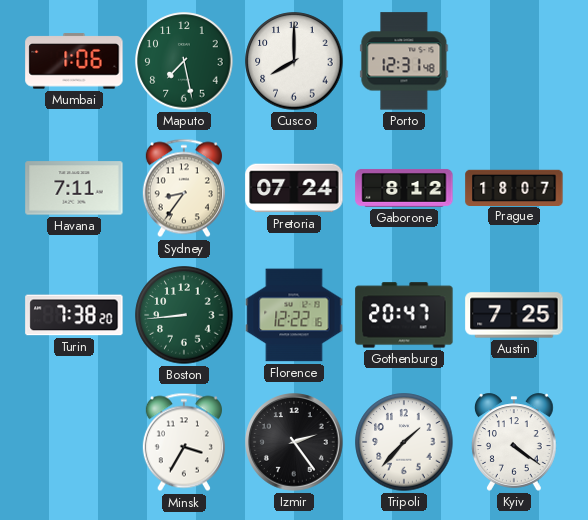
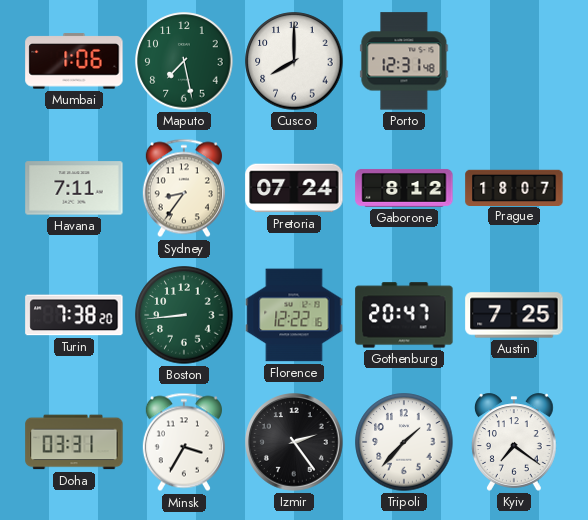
Doha: none -> 03:31
Kyiv: 4:21 -> 7:21
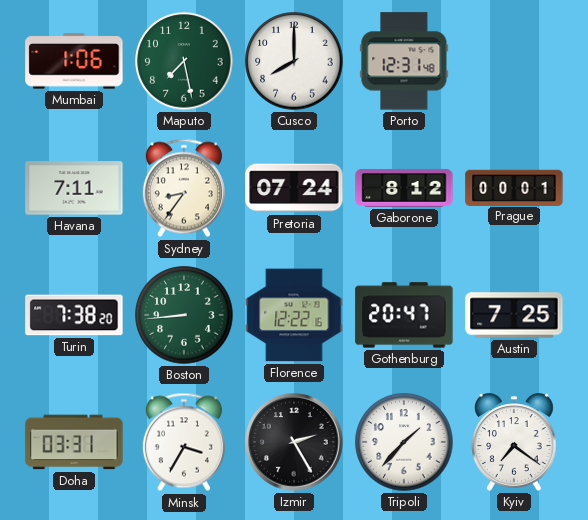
Prague: 18:07 -> 00:01
Izmir: 2:24 -> 2:25
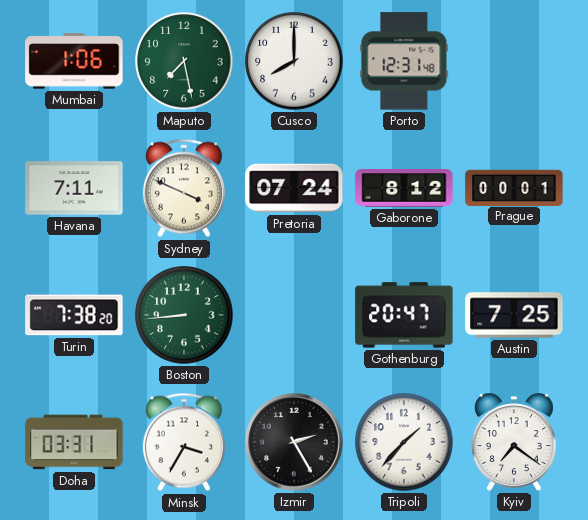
Sydney: 8:36 -> 3:49
Florence: 12:22 -> none
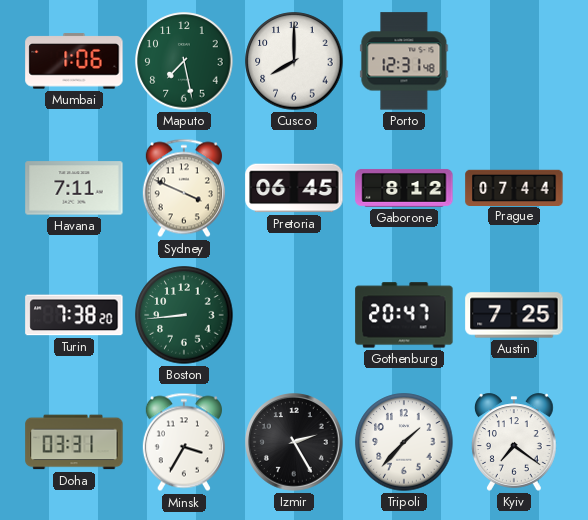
Pretoria: 07:24 -> 06:45
Prague: 00:01 -> 07:44
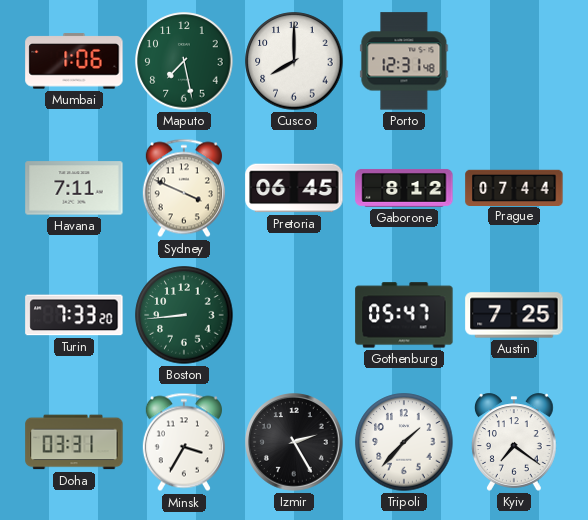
Turin: 7:38 -> 7:33
Gothenburg: 20:47 -> 05:47
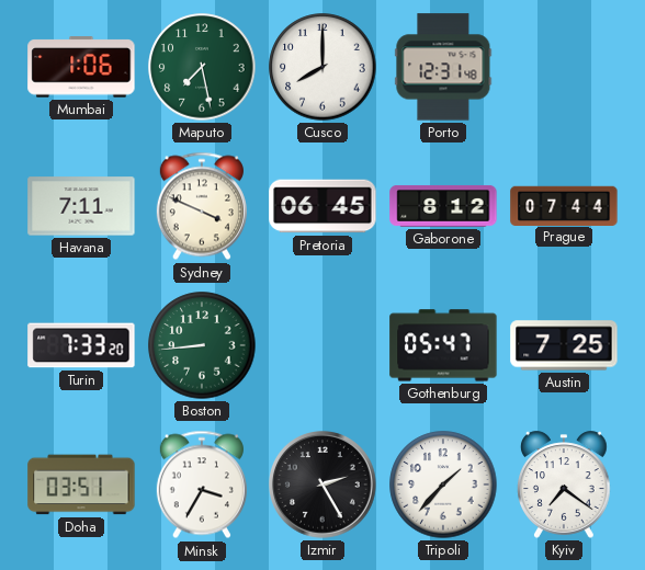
Doha: 03:31 -> 03:51
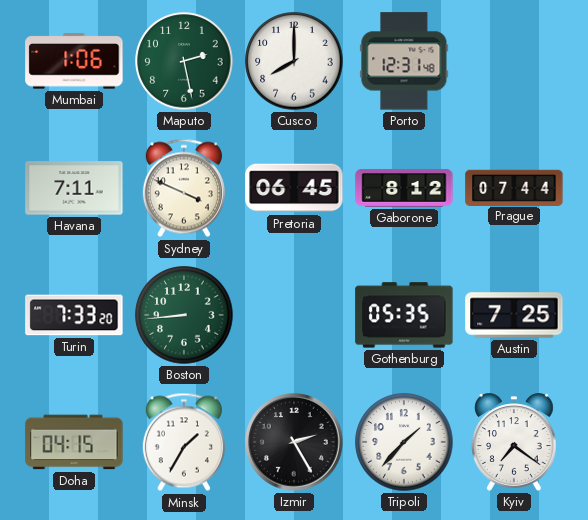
Maputo: 7:28 -> 2:28
Gothenburg: 05:47 -> 05:35
Doha: 03:51 -> 04:15
Minsk: 3:35 -> 1:35
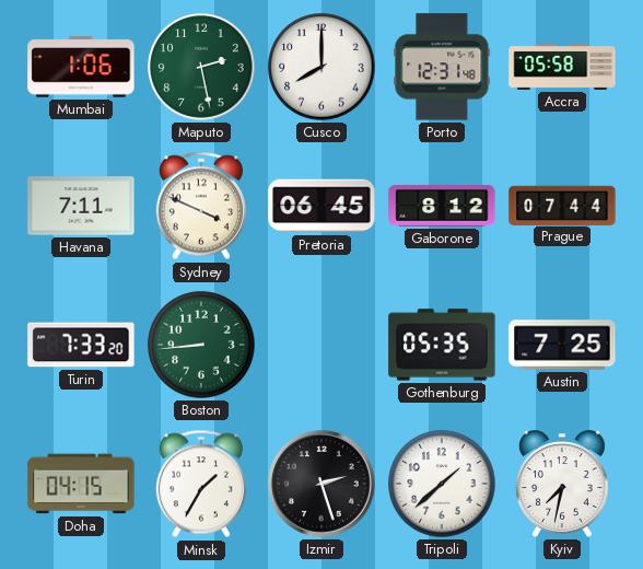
Accra: none -> 05:58
Izmir: 2:25 -> 2:27
Tripoli: 1:37 -> 1:38
Kyiv: 7:21 -> 7:32
